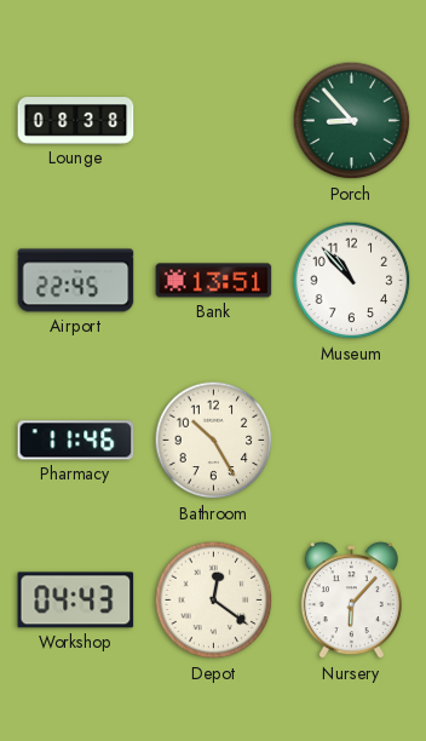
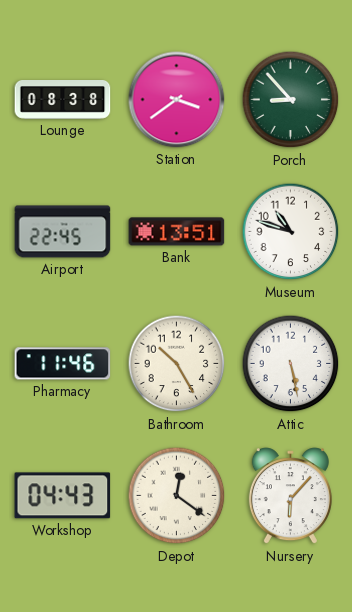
Station: none -> 3:39
Museum: 10:53 -> 10:48
Attic: none -> 5:28
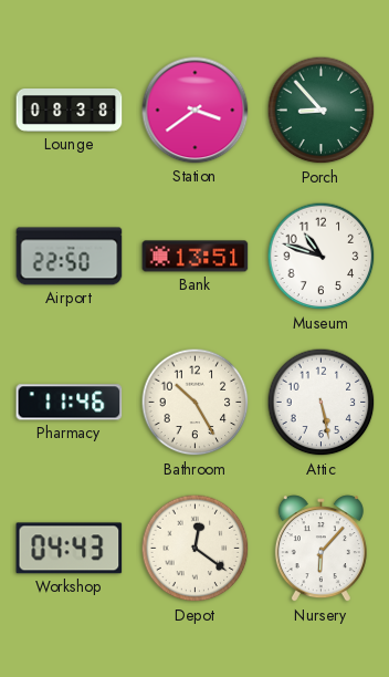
Airport: 22:45 -> 22:50
